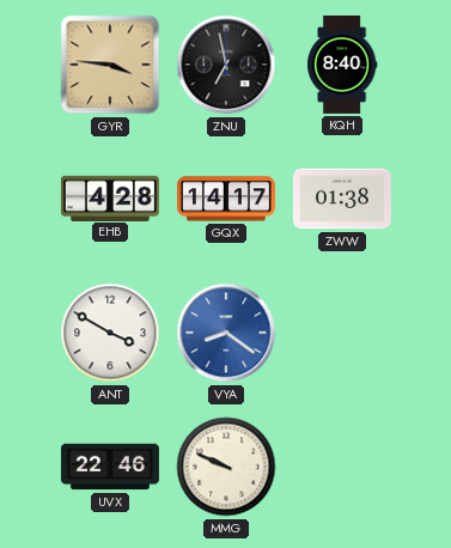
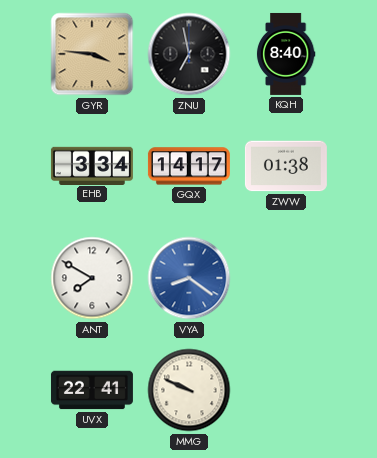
EHB: 4:28 -> 3:34
ANT: 3:50 -> 7:50
UVX: 22:46 -> 22:41
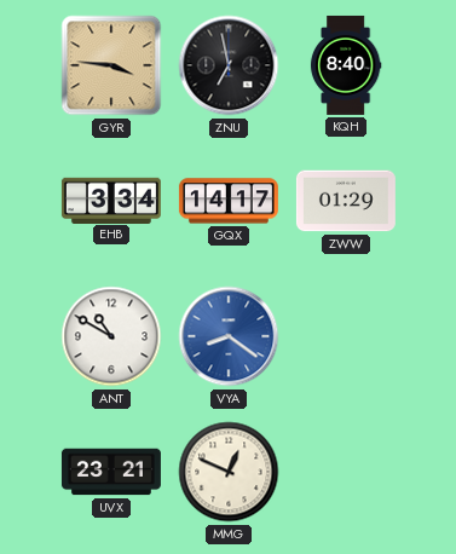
ZWW: 01:38 -> 01:29
ANT: 7:50 -> 10:50
UVX: 22:41 -> 23:21
MMG: 9:49 -> 12:49
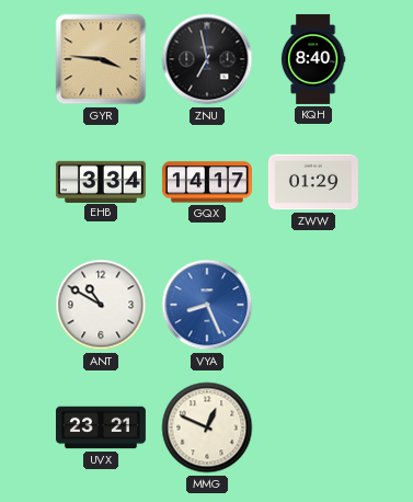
VYA: 8:21 -> 8:26
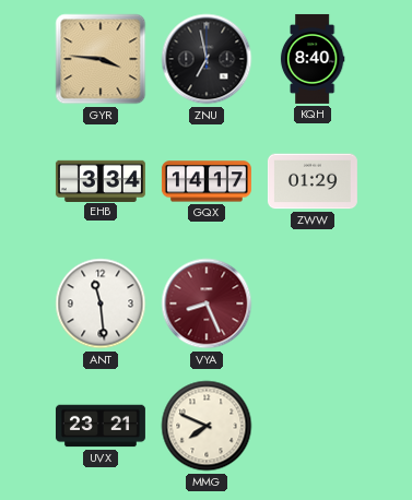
ANT: 10:50 -> 11:29
VYA dial: blue -> burgundy
MMG: 12:49 -> 7:49
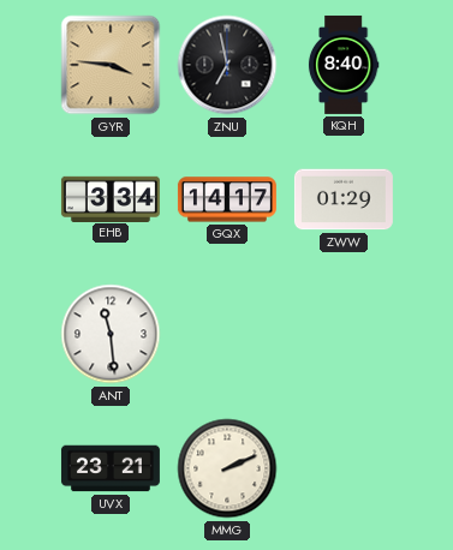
VYA: 8:26 -> none
MMG: 7:49 -> 2:11
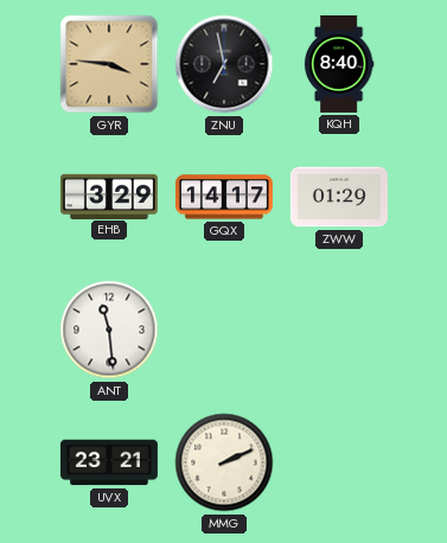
EHB: 3:34 -> 3:29
